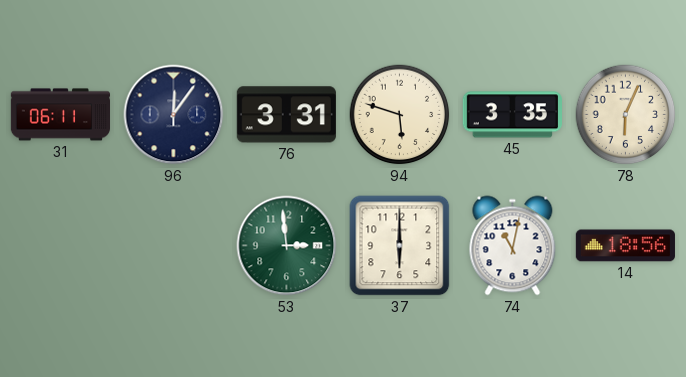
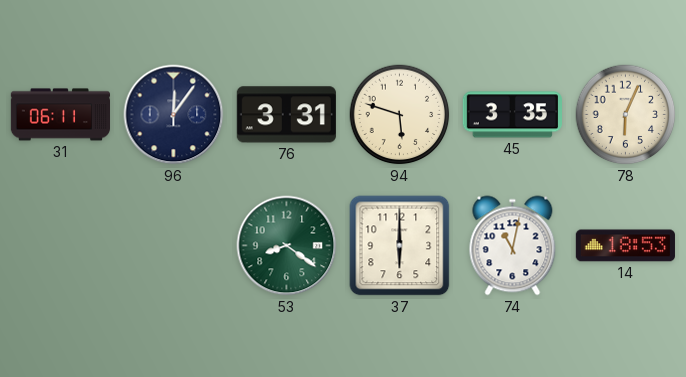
53: 2:59 -> 8:21
14: 18:56 -> 18:53
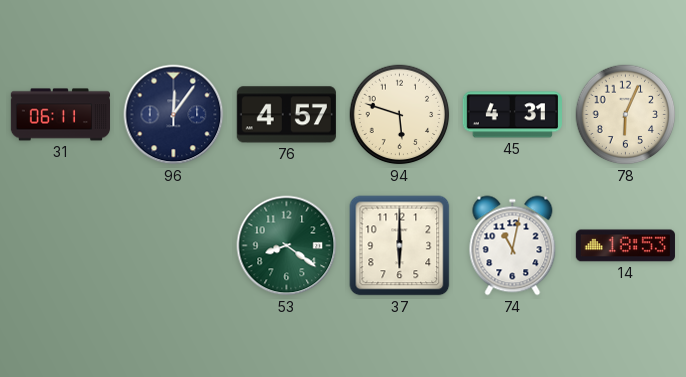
76: 3:31 -> 4:57
45: 3:35 -> 4:31
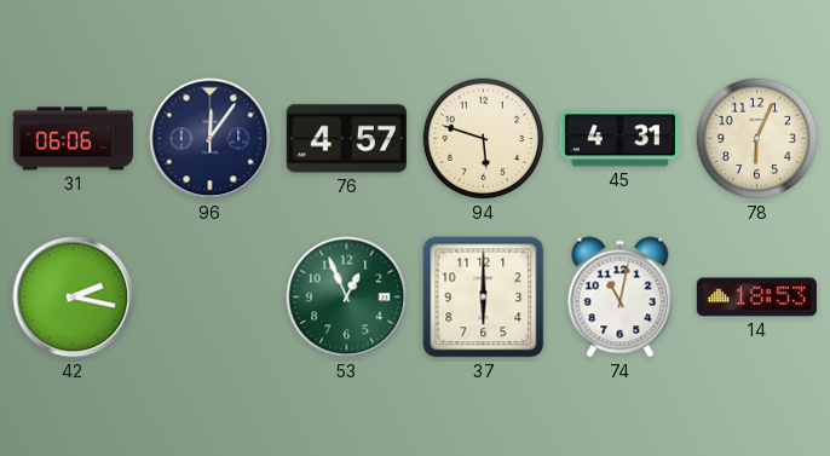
31: 06:11 -> 06:06
42: none -> 2:17
53: 8:21 -> 12:56
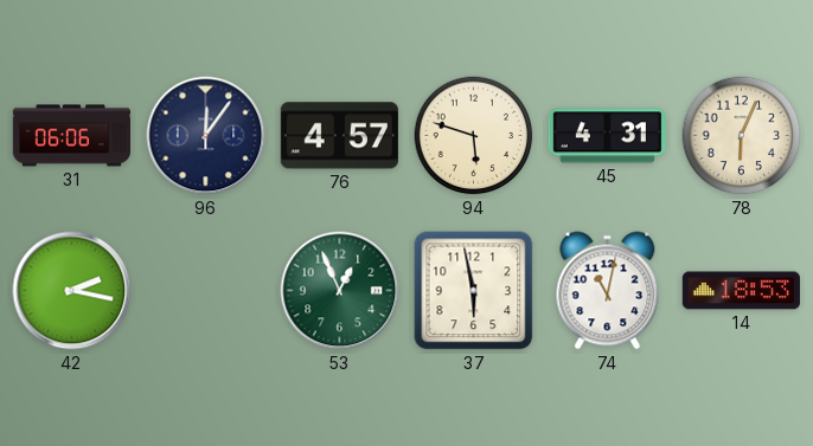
37: 6:00 -> 5:58
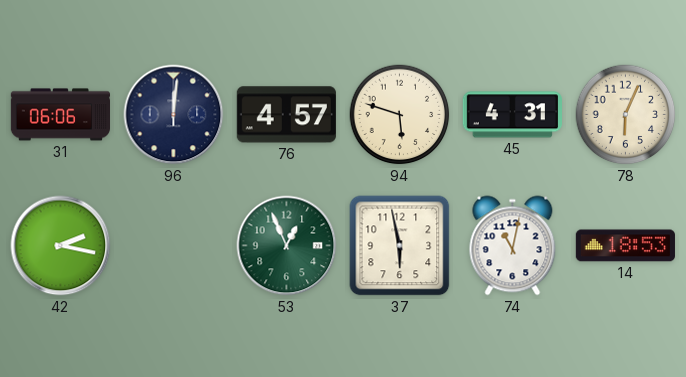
96: 12:06 -> 12:01
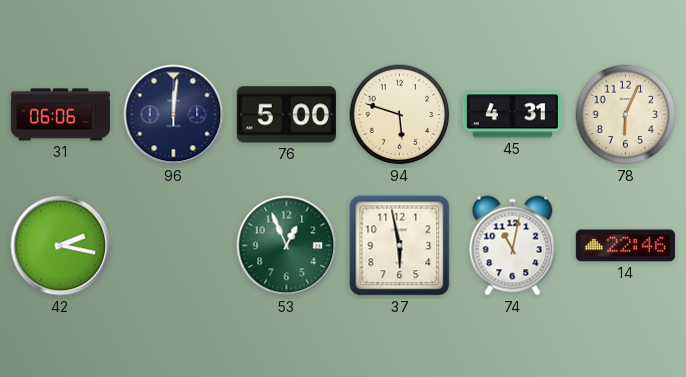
76: 4:57 -> 5:00
14: 18:53 -> 22:46
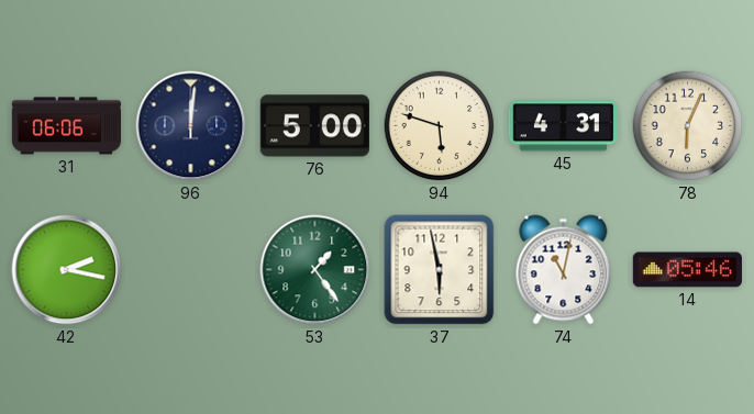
53: 12:56 -> 1:24
14: 22:46 -> 05:46
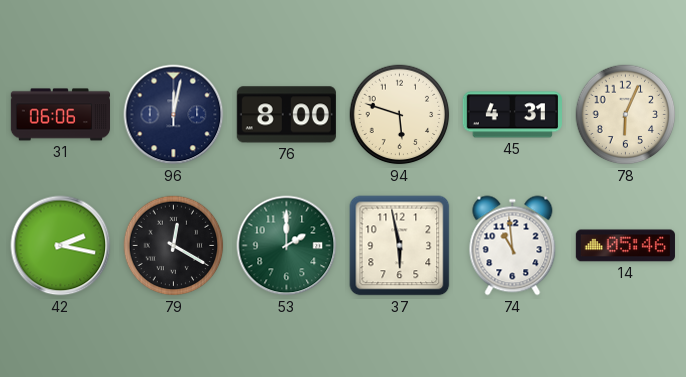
96: 12:01 -> 12:02
76: 5:00 -> 8:00
79: none -> 12:20
53: 1:24 -> 2:00
74: 11:02 -> 10:59
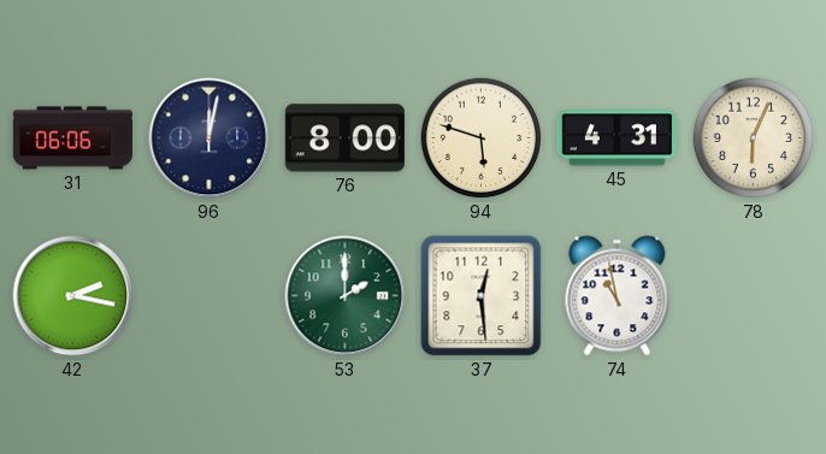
79: 12:20 -> none
37: 5:58 -> 12:29
74: 10:59 -> 10:58
14: 05:46 -> none
